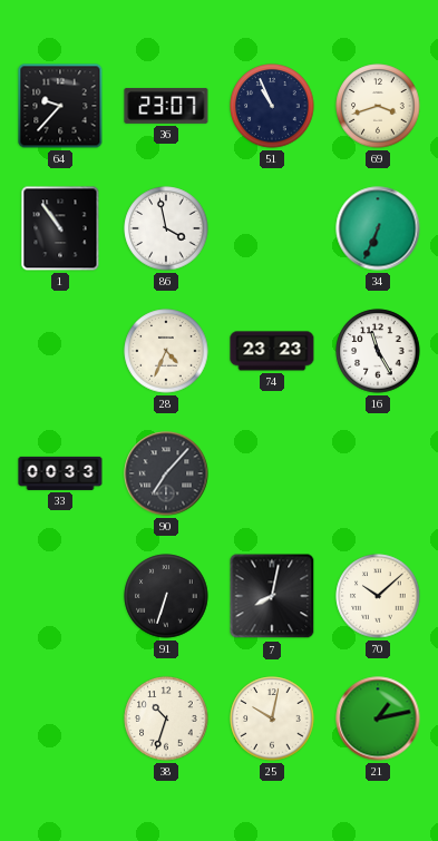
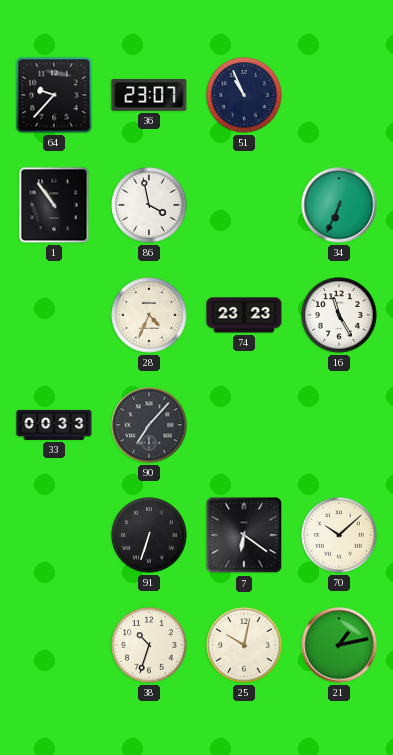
69: 3:42 -> none
7: 8:02 -> 6:21
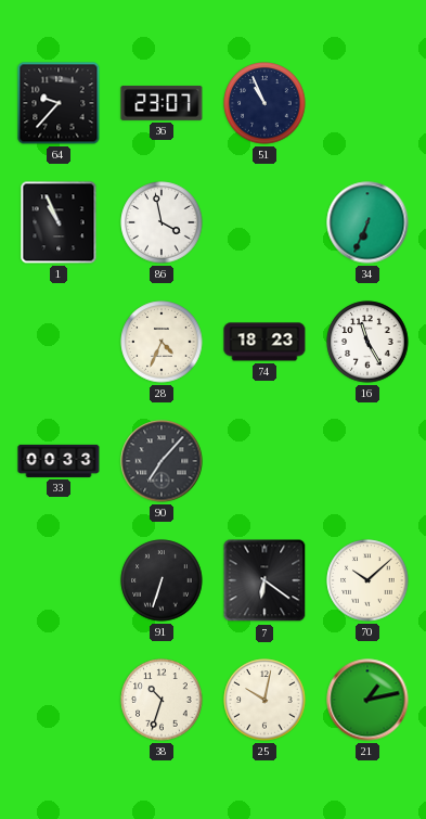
1: 10:54 -> 10:56
74: 23:23 -> 18:23
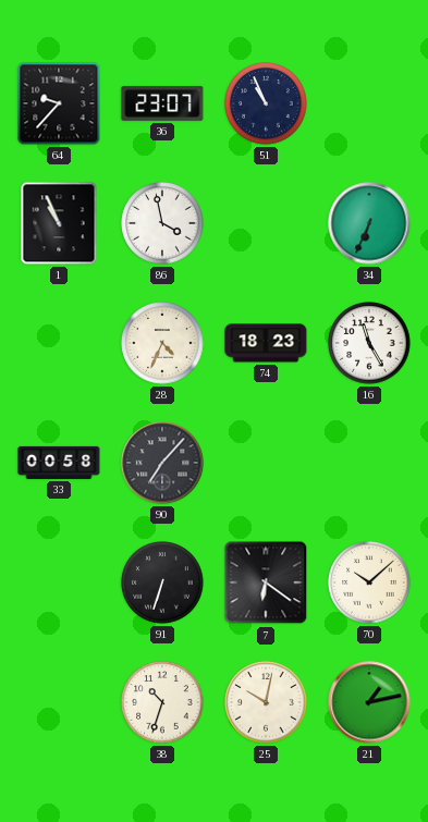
33: 00:33 -> 00:58
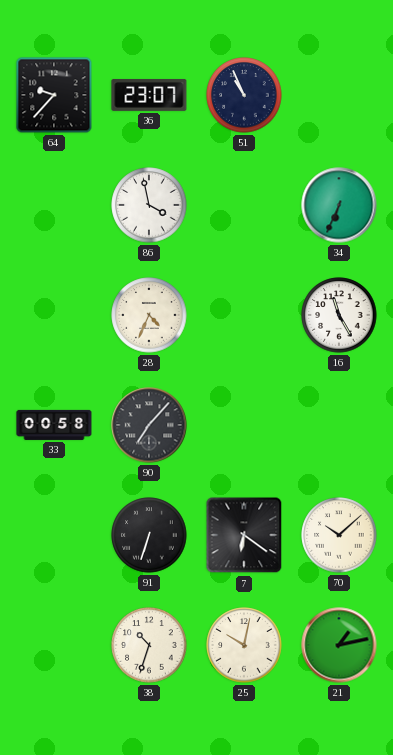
1: 10:56 -> none
74: 18:23 -> none
